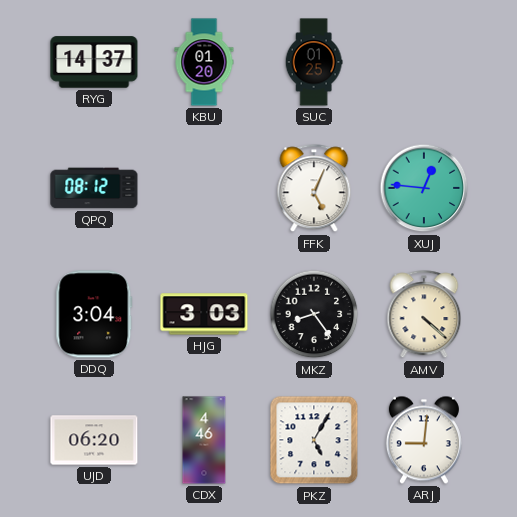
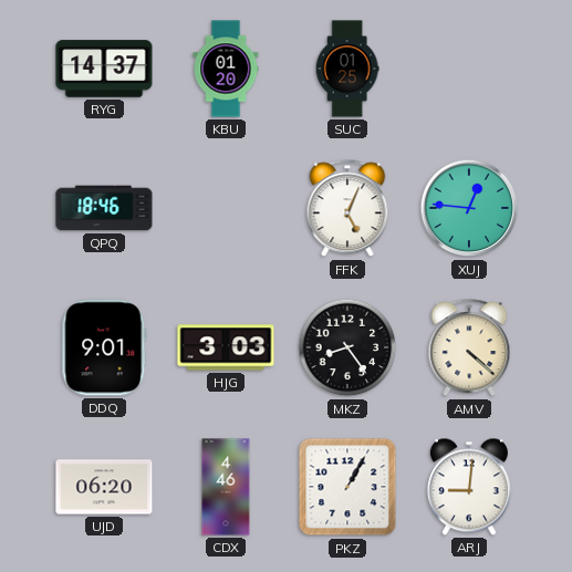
QPQ: 08:12 -> 18:46
DDQ: 3:04 -> 9:01
PKZ: 5:05 -> 1:05
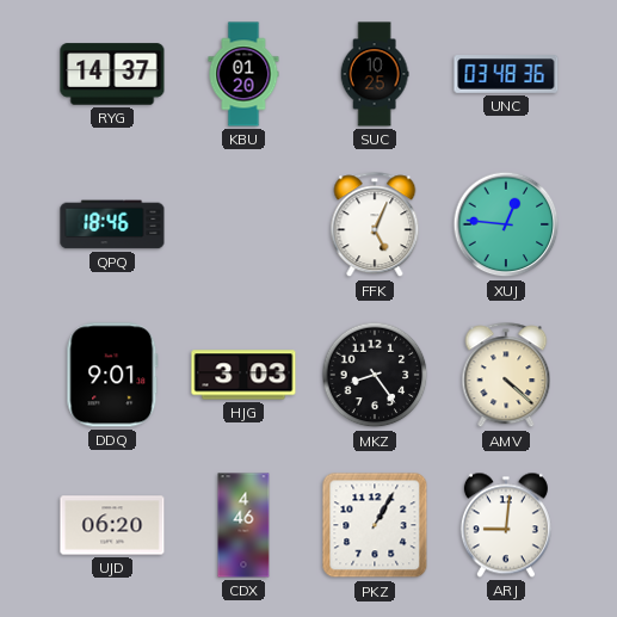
SUC: 01:25 -> 10:25
UNC: none -> 03:48
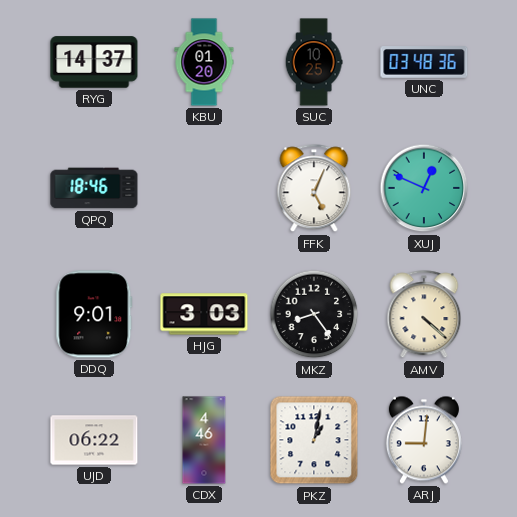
XUJ: 12:46 -> 12:49
UJD: 06:20 -> 06:22
PKZ: 1:05 -> 1:02
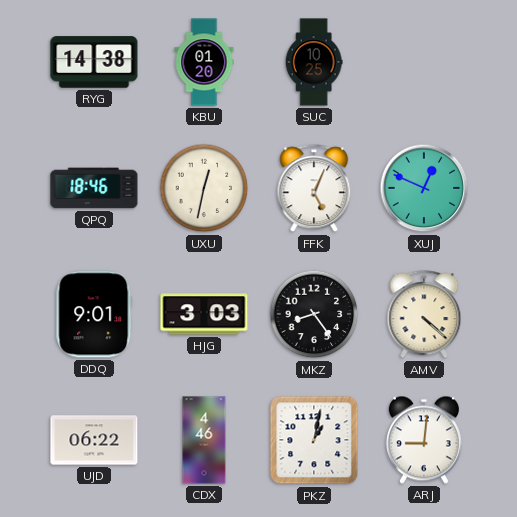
RYG: 14:37 -> 14:38
UNC: 03:48 -> none
UXU: none -> 12:32
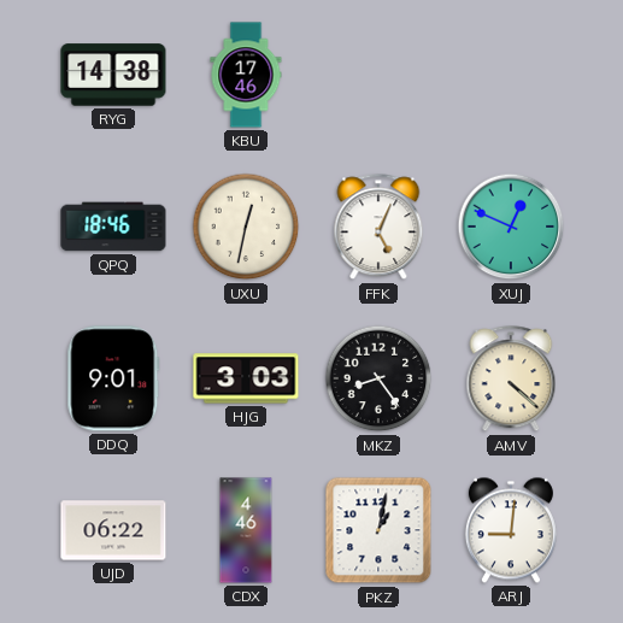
KBU: 01:20 -> 17:46
SUC: 10:25 -> none
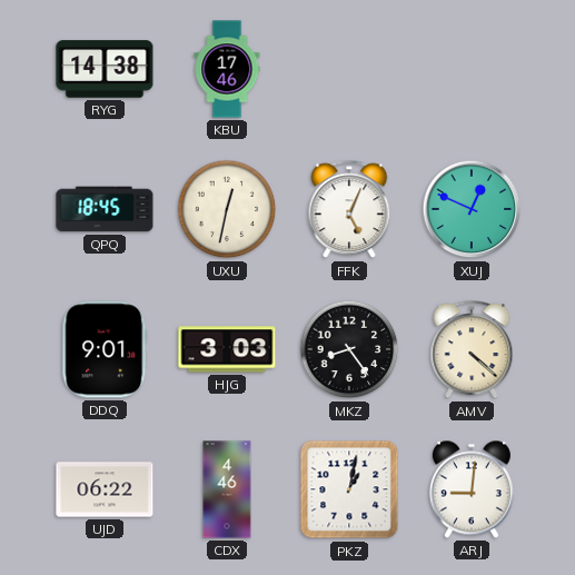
QPQ: 18:46 -> 18:45
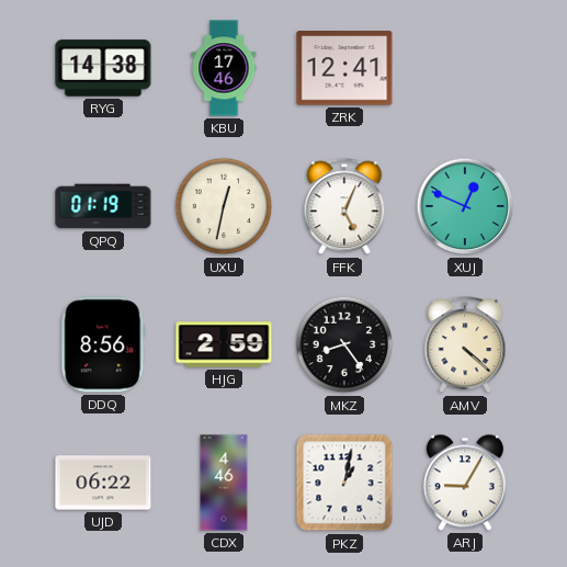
ZRK: none -> 12:41
QPQ: 18:45 -> 01:19
DDQ: 9:01 -> 8:56
HJG: 3:03 -> 2:59
ARJ: 9:01 -> 9:05
